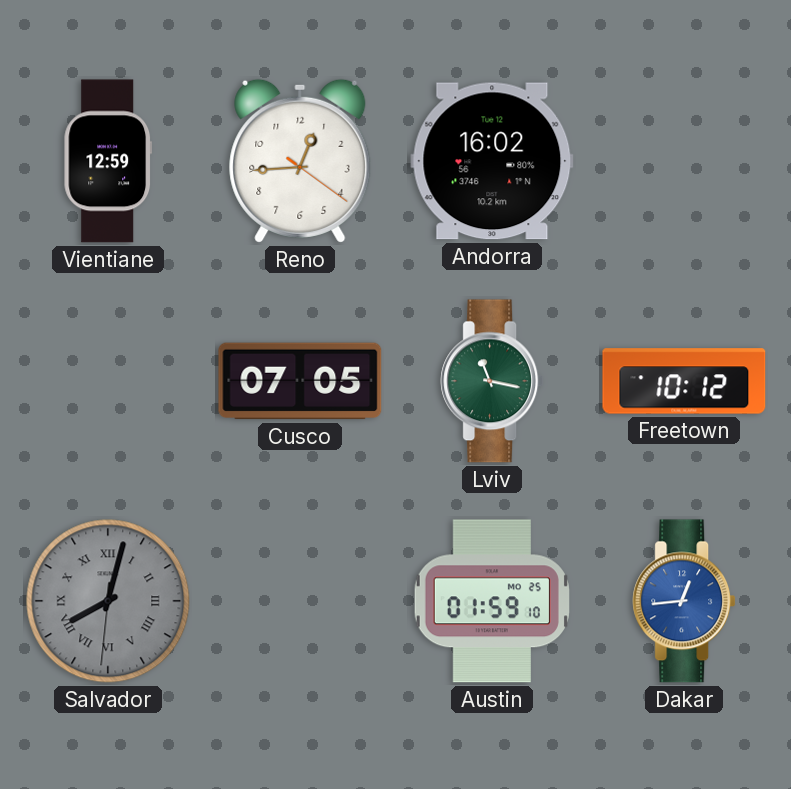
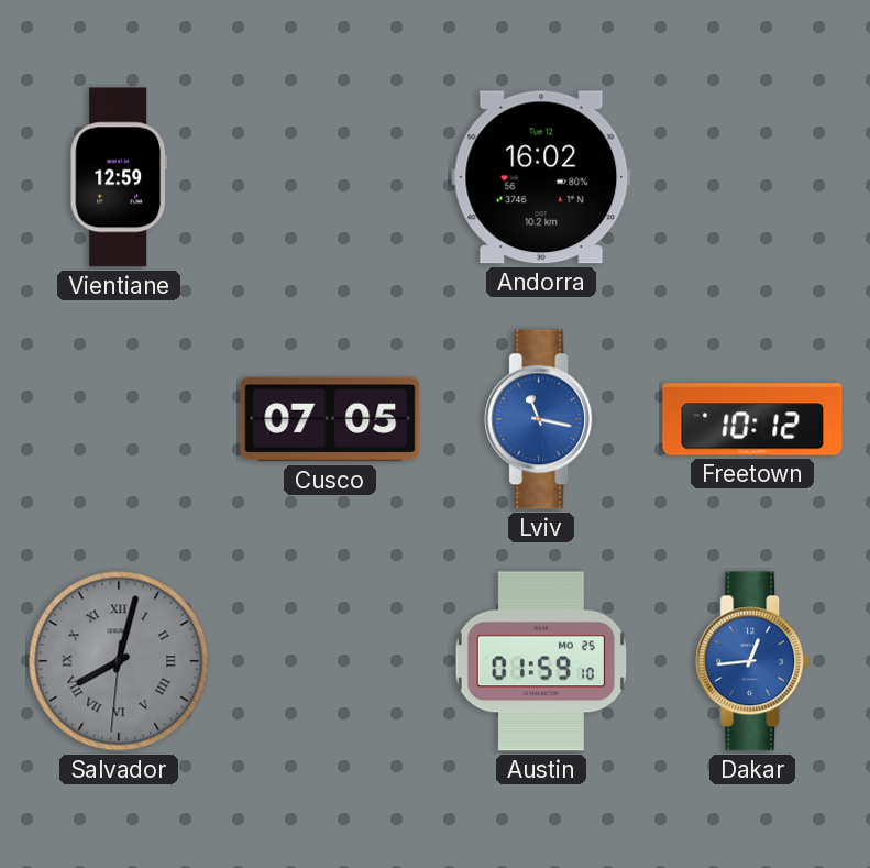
Reno: 12:44 -> none
Lviv dial: green -> blue
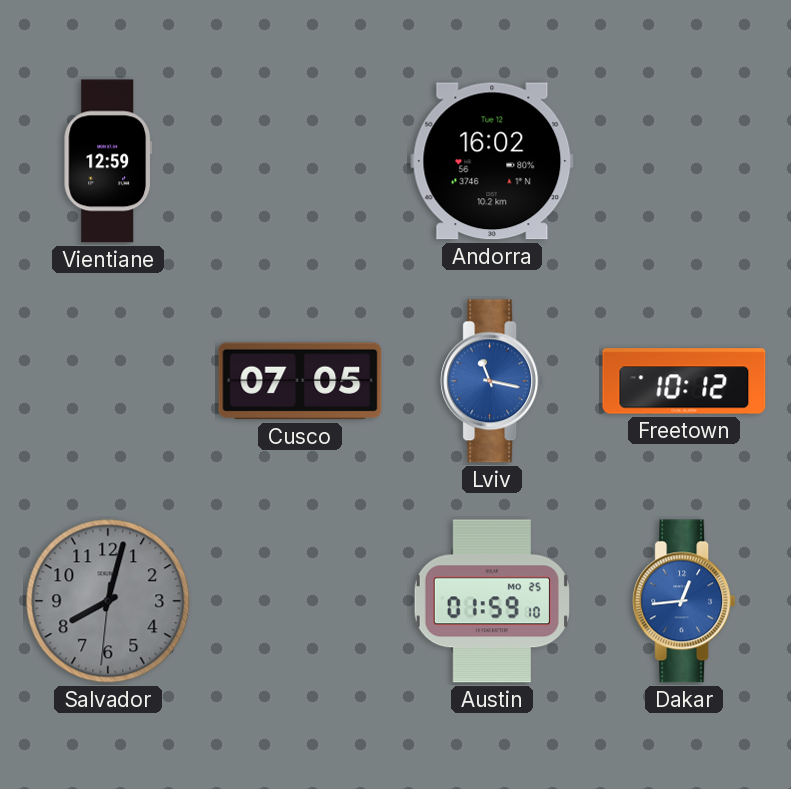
Salvador numerals: Roman -> Arabic
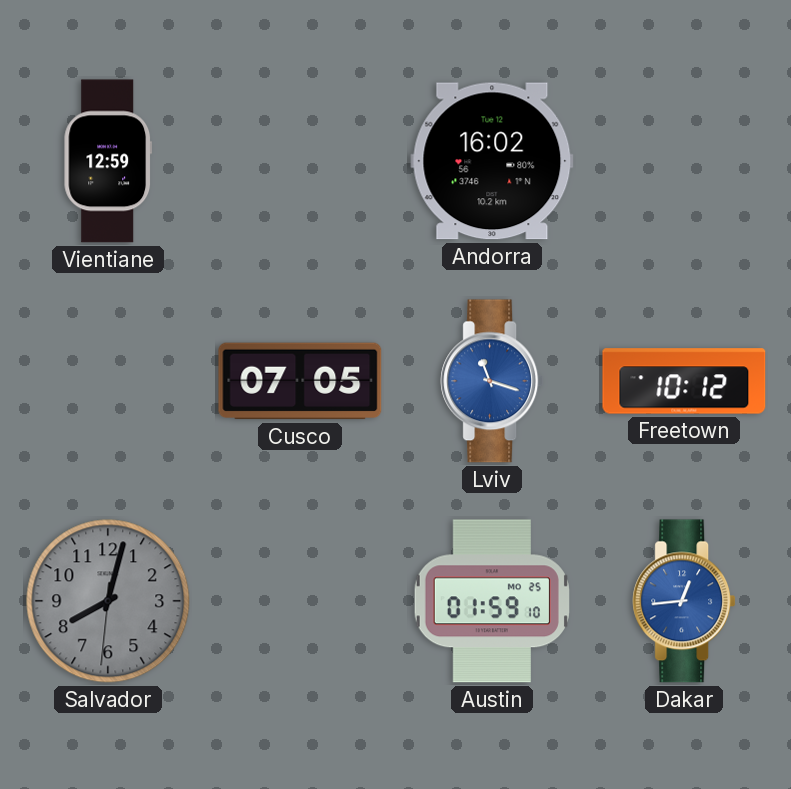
Lviv: 11:17 -> 11:18
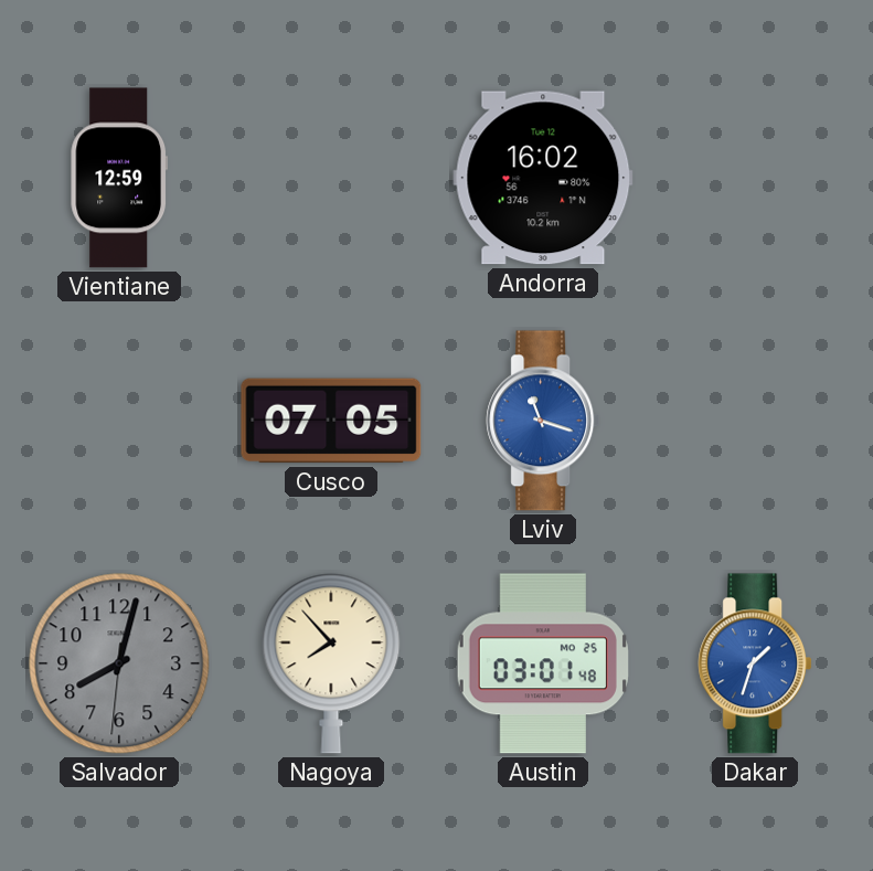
Freetown: 10:12 -> none
Nagoya: none -> 7:53
Austin: 01:59 -> 03:01
Dakar: 12:44 -> 1:33
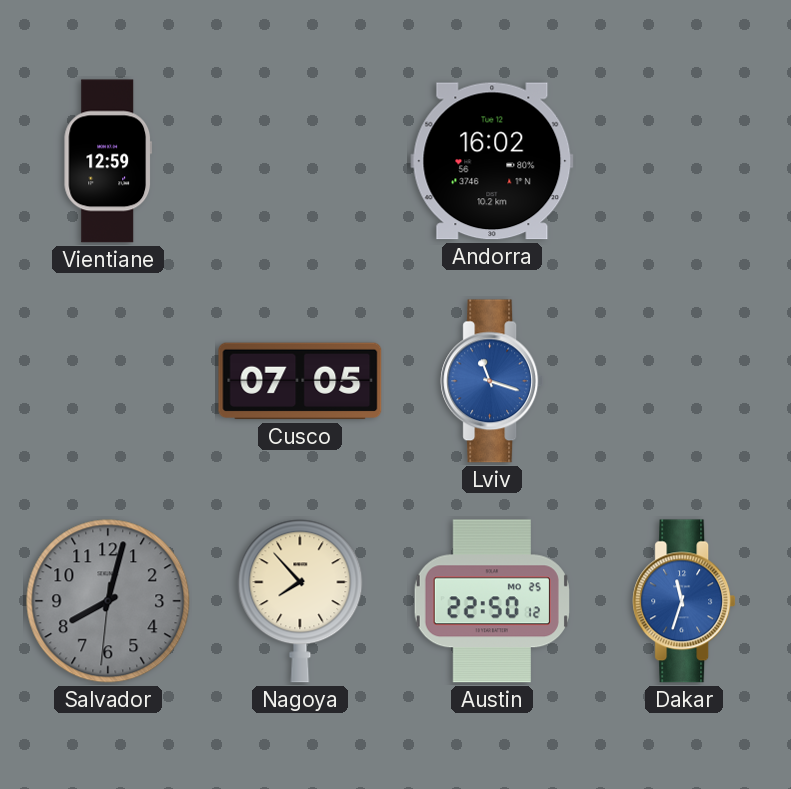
Austin: 03:01 -> 22:50
Dakar: 1:33 -> 11:33
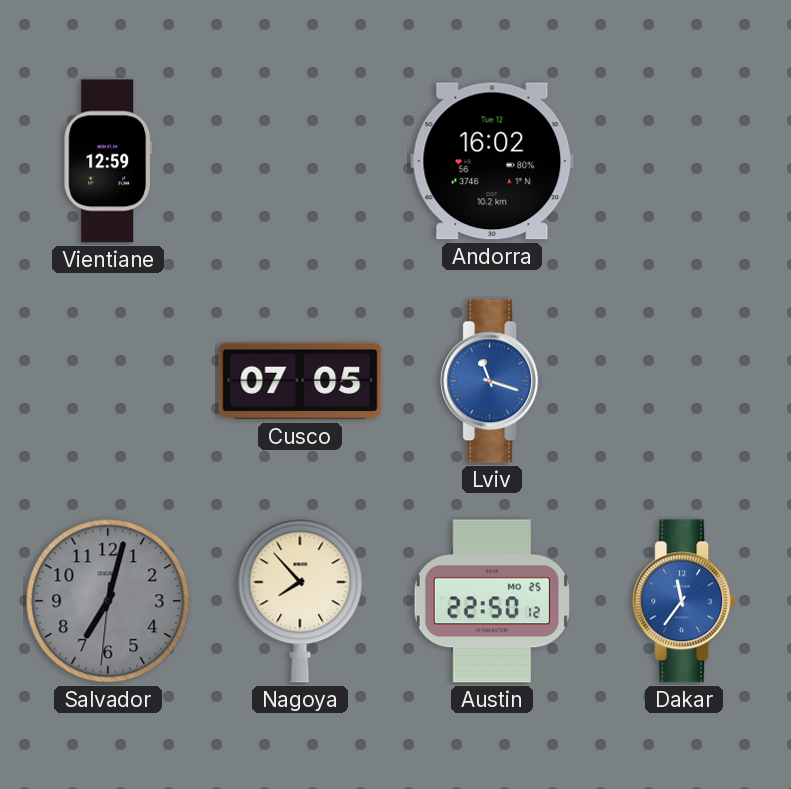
Salvador: 8:02 -> 7:02
Dakar: 11:33 -> 11:36
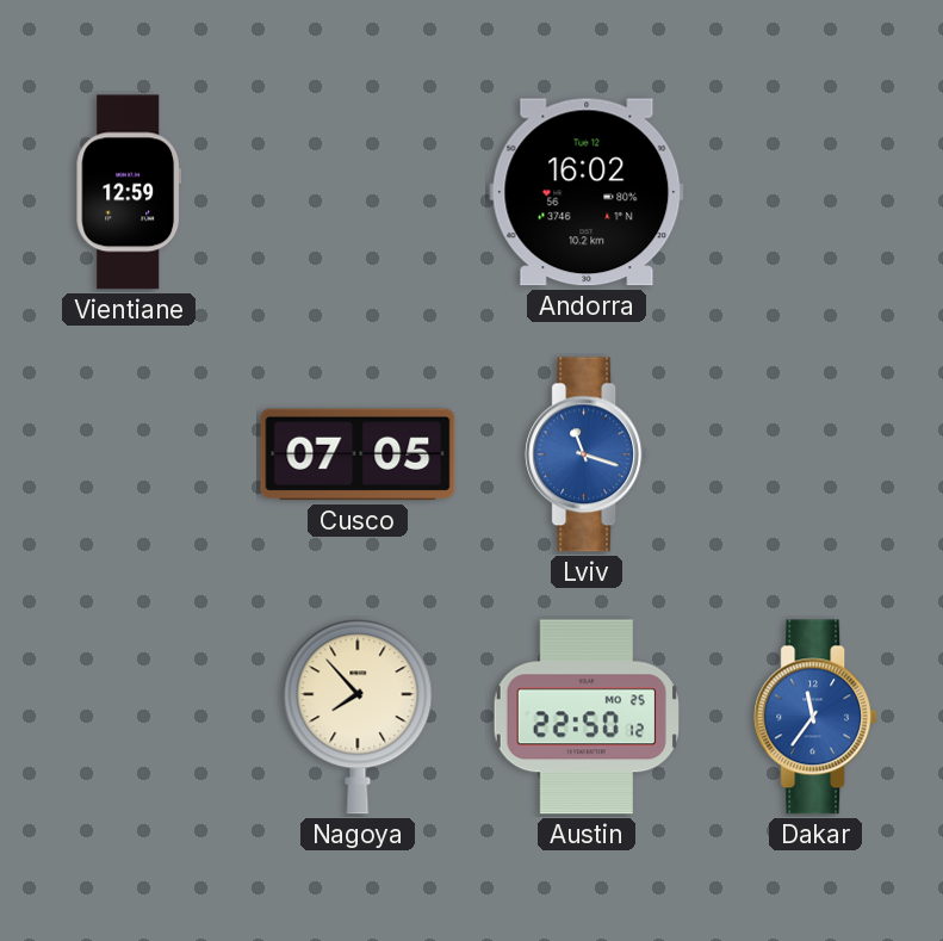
Salvador: 7:02 -> none
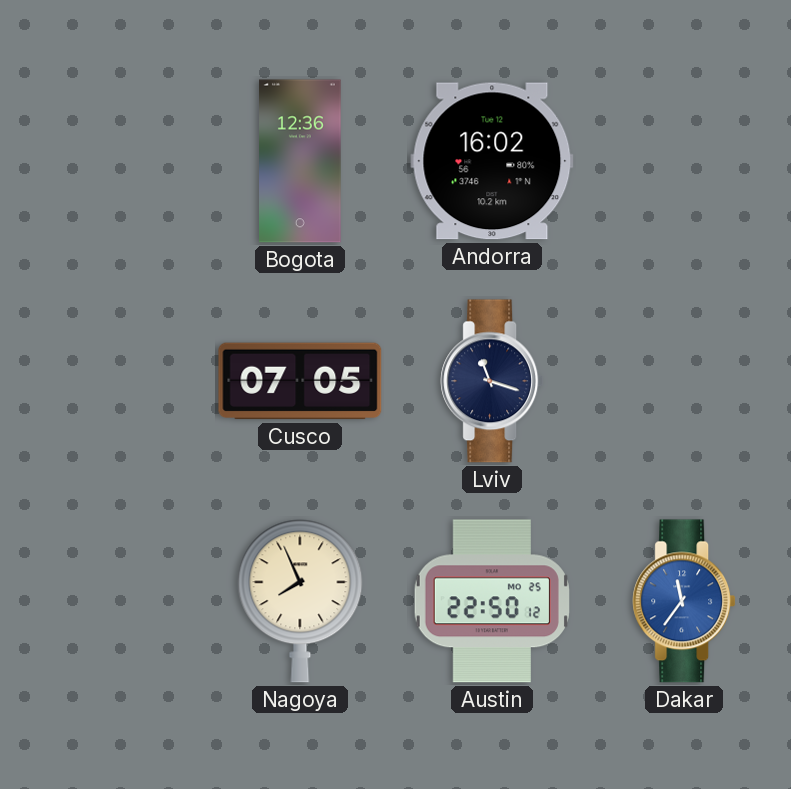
Vientiane: 12:59 -> none
Bogota: none -> 12:36
Lviv dial: blue -> navy
Nagoya: 7:53 -> 7:56
